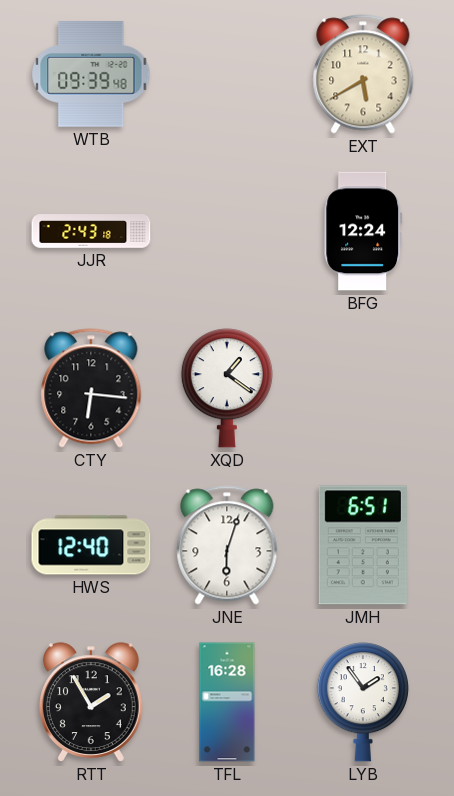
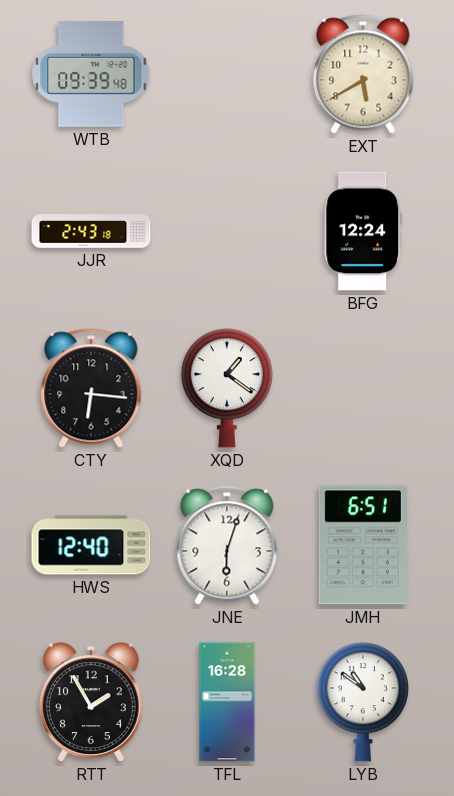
LYB: 1:54 -> 10:51
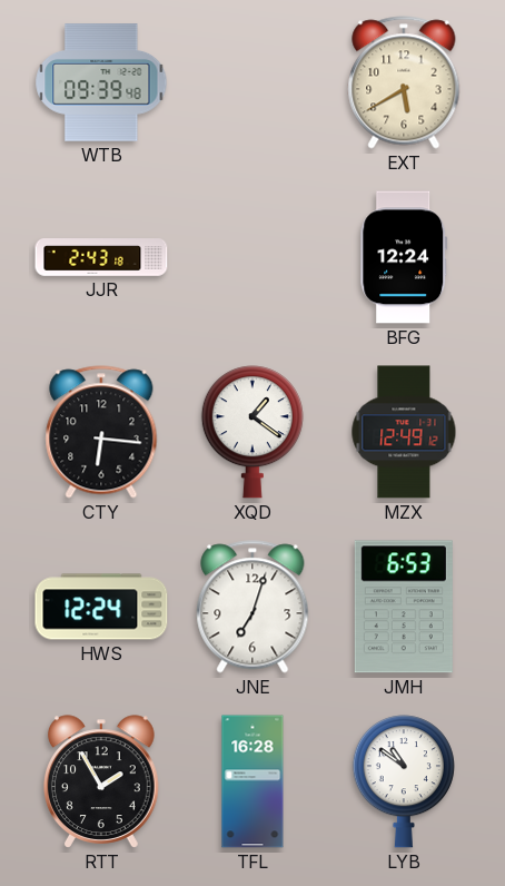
MZX: none -> 12:49
HWS: 12:40 -> 12:24
JNE: 6:03 -> 7:03
JMH: 6:51 -> 6:53
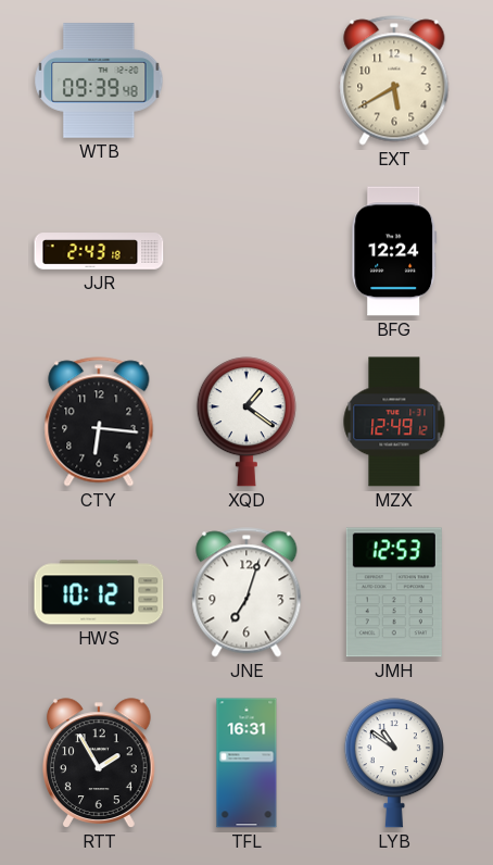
HWS: 12:24 -> 10:12
JMH: 6:53 -> 12:53
TFL: 16:28 -> 16:31
